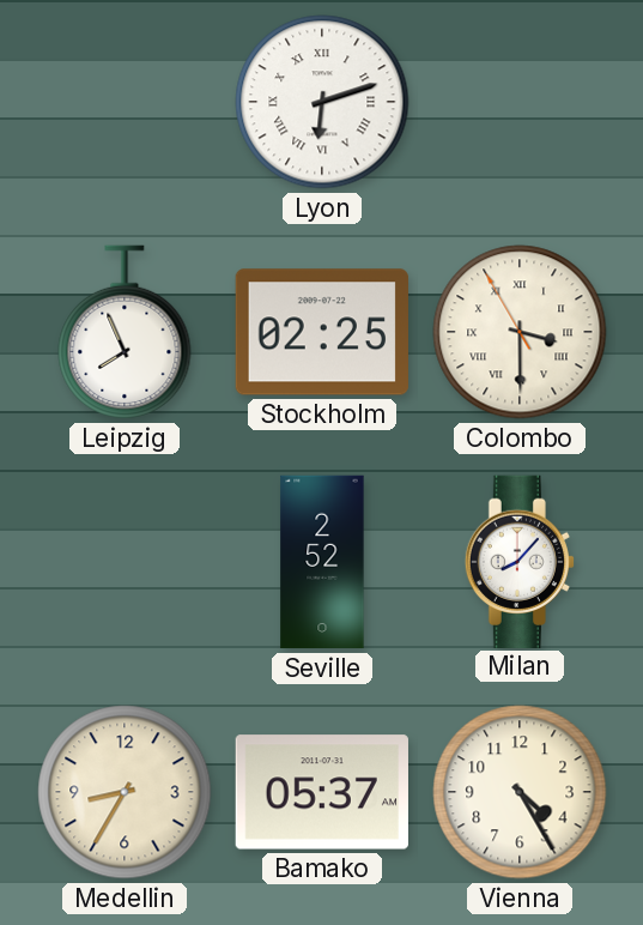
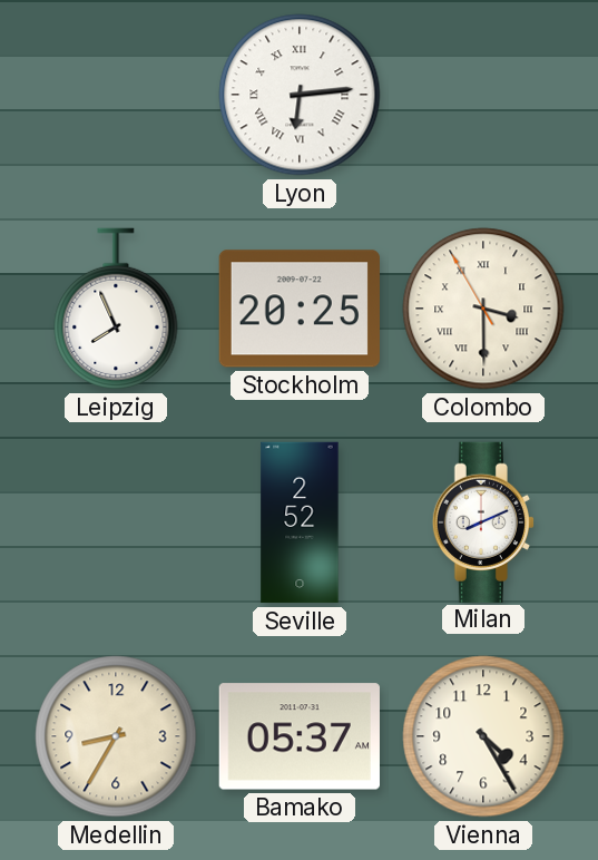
Lyon: 6:12 -> 6:14
Stockholm: 02:25 -> 20:25
Milan: 8:07 -> 8:11
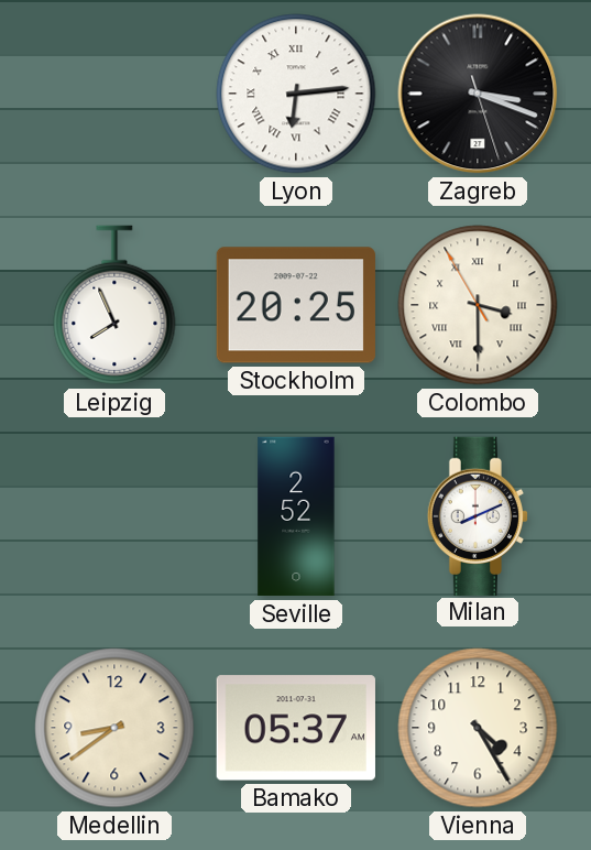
Zagreb: none -> 3:18
Medellin: 8:35 -> 8:39
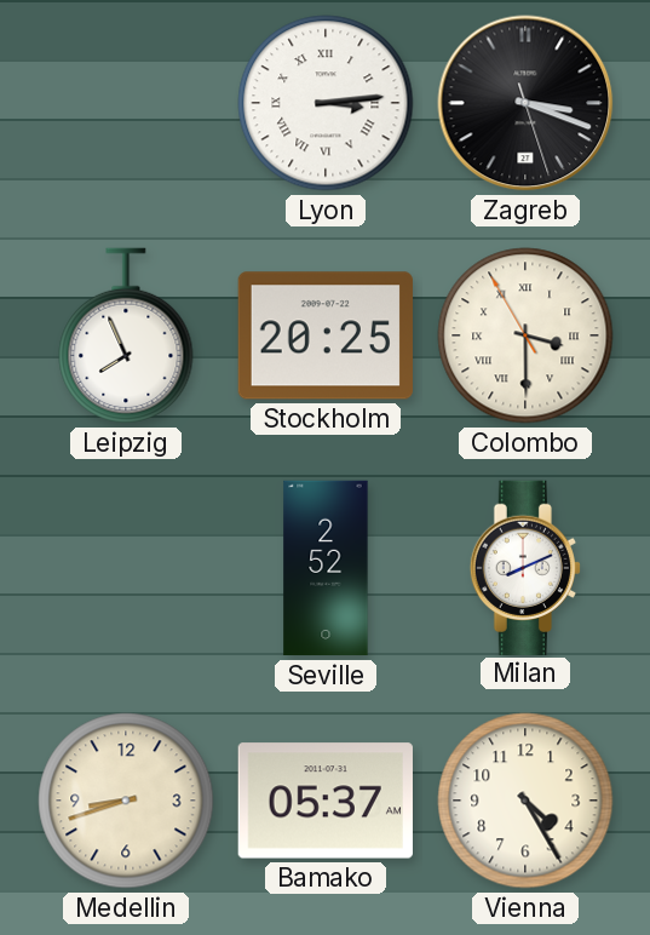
Lyon: 6:14 -> 3:14
Medellin: 8:39 -> 8:42
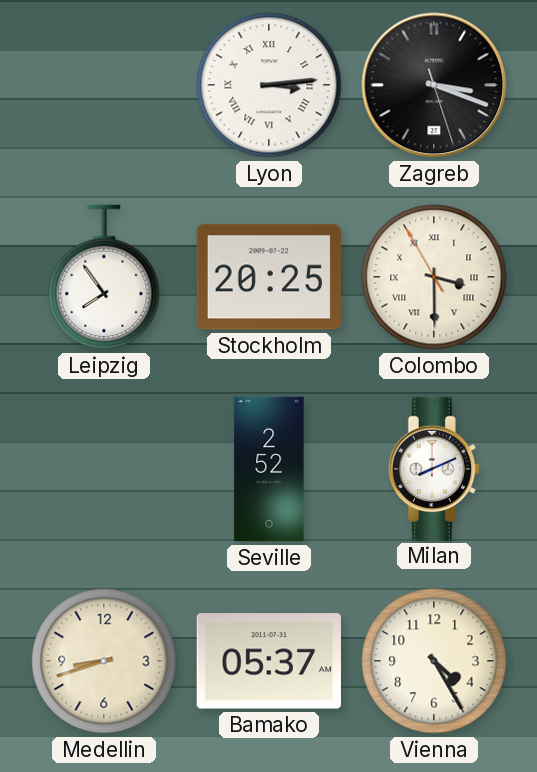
Leipzig: 7:56 -> 7:54
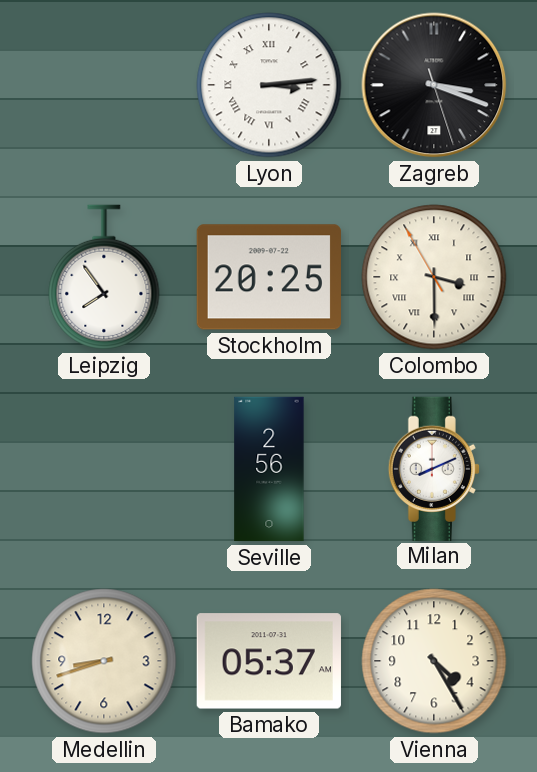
Seville: 2:52 -> 2:56
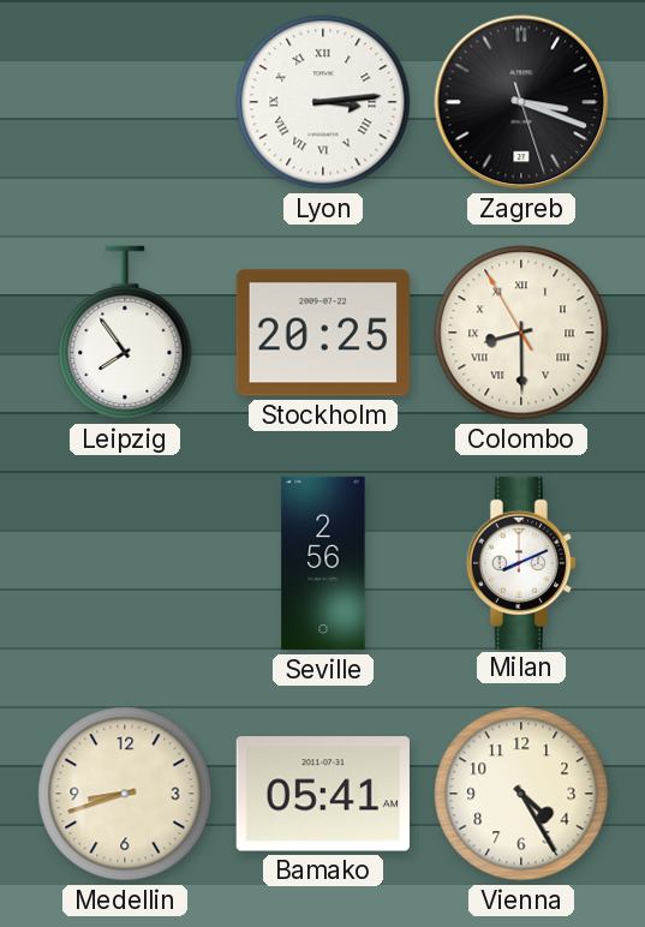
Colombo: 3:29 -> 8:29
Bamako: 05:37 -> 05:41
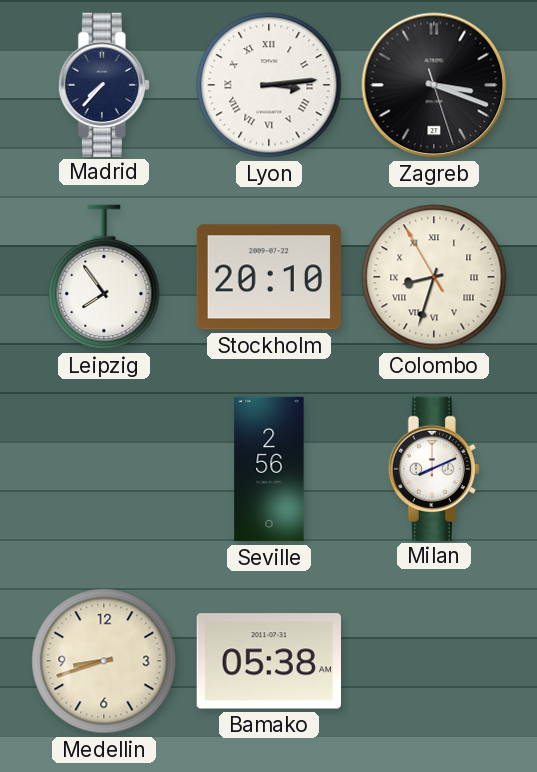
Madrid: none -> 7:37
Stockholm: 20:25 -> 20:10
Colombo: 8:29 -> 8:32
Bamako: 05:41 -> 05:38
Vienna: 4:25 -> none
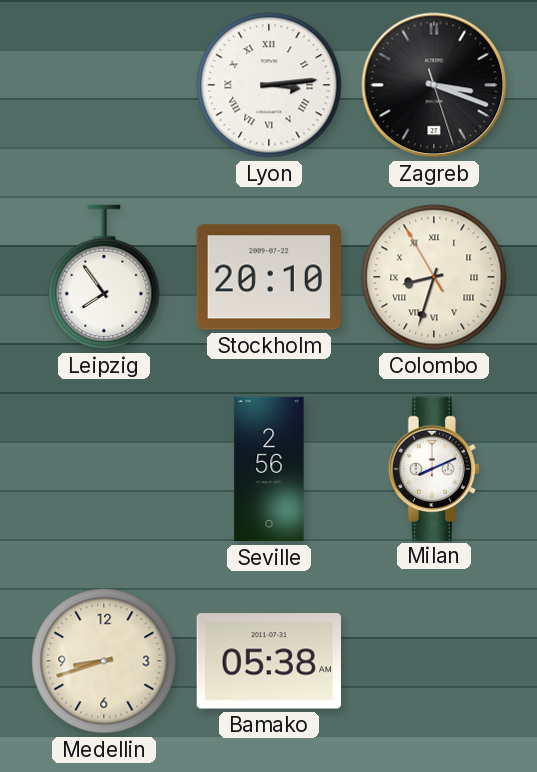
Madrid: 7:37 -> none
